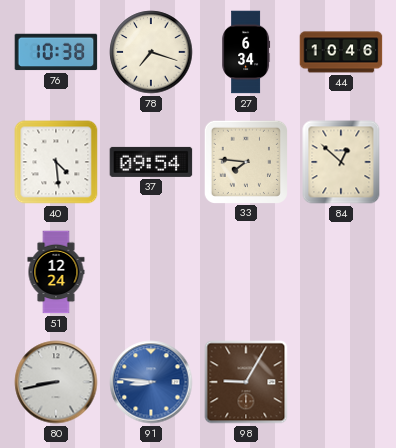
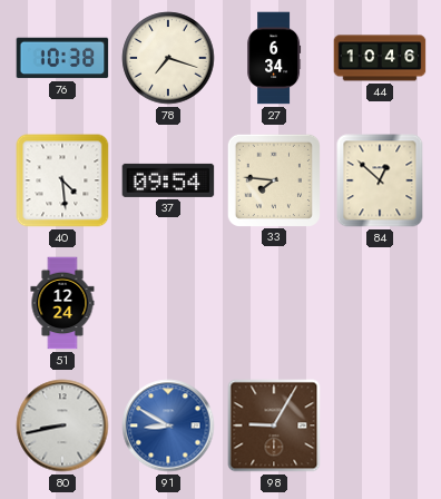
91: 8:46 -> 8:50
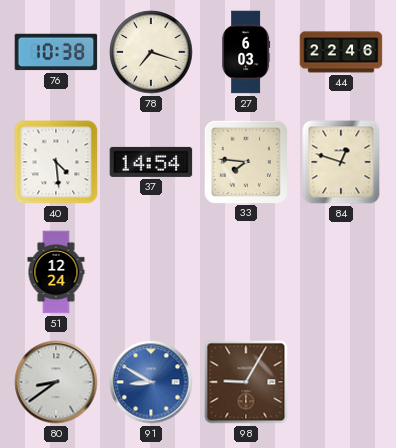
27: 6:34 -> 6:03
44: 10:46 -> 22:46
37: 09:54 -> 14:54
84: 12:52 -> 12:48
80: 8:43 -> 8:39
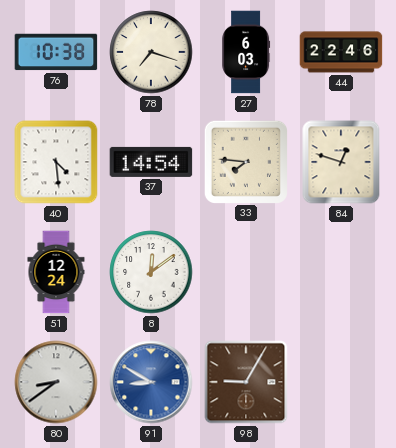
8: none -> 12:09
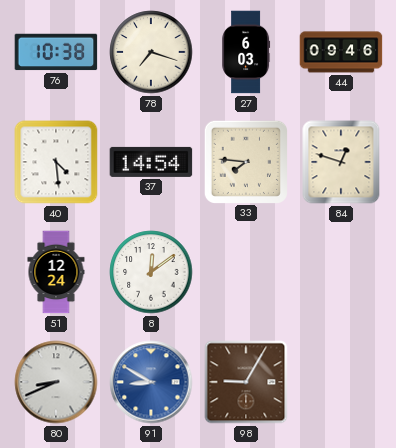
44: 22:46 -> 09:46
80: 8:39 -> 8:41
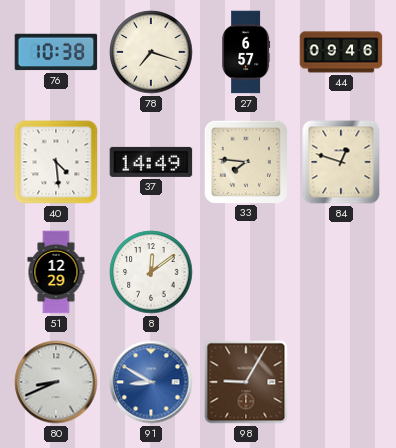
27: 6:03 -> 6:57
37: 14:54 -> 14:49
51: 12:24 -> 12:29
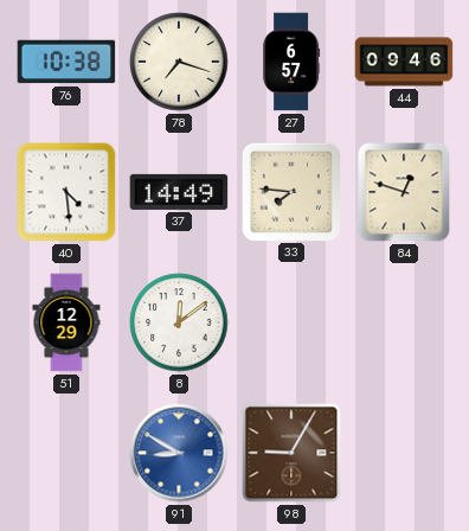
80: 8:41 -> none
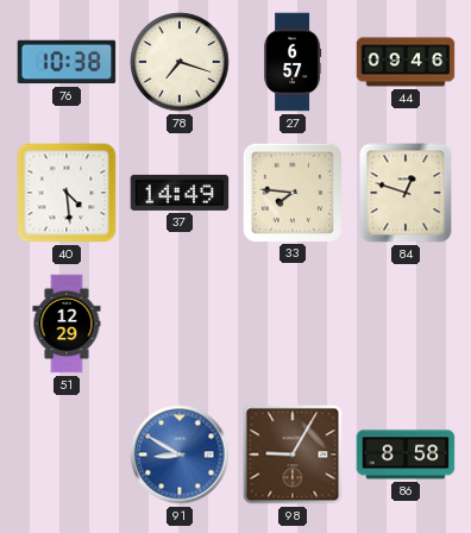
8: 12:09 -> none
86: none -> 8:58
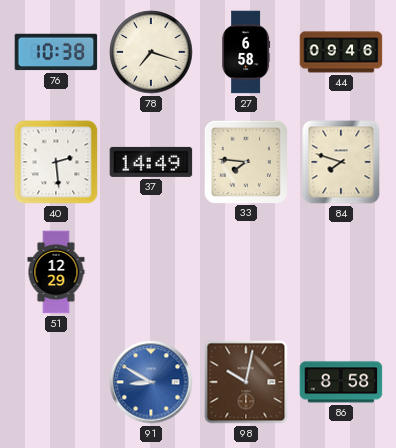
27: 6:57 -> 6:58
40: 4:29 -> 2:29
84: 12:48 -> 7:48
98: 9:05 -> 10:02
